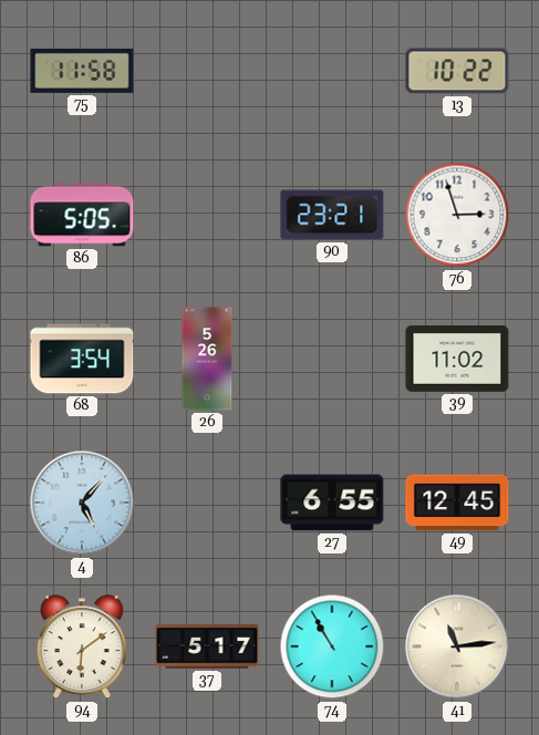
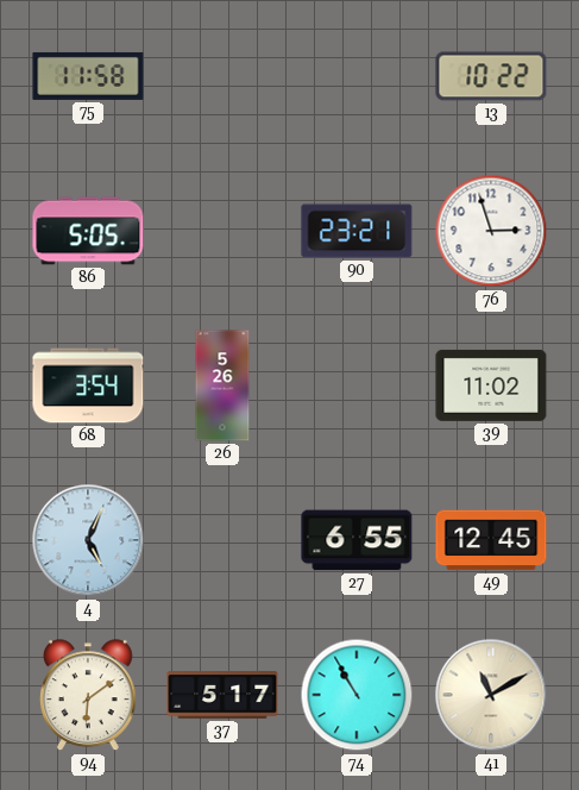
4: 5:07 -> 5:04
41: 11:14 -> 11:10
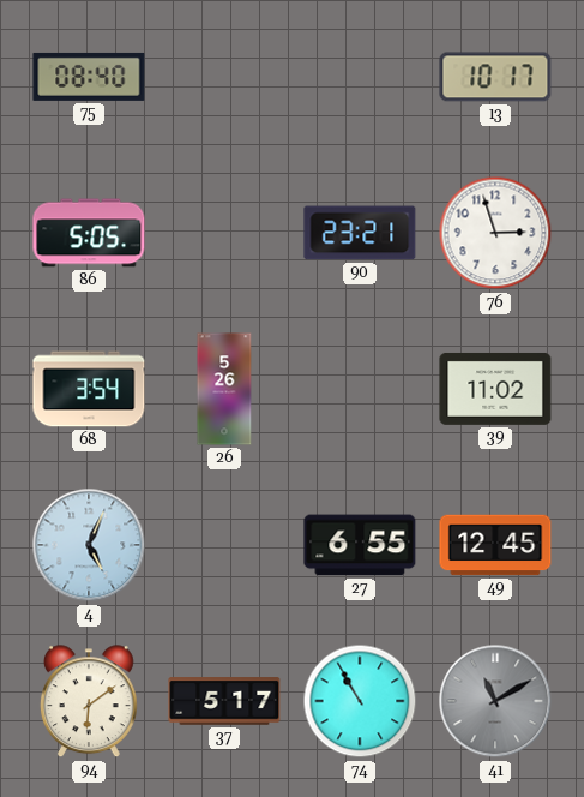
75: 11:58 -> 08:40
13: 10:22 -> 10:17
41 dial: cream -> grey
